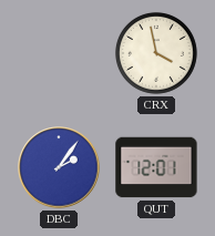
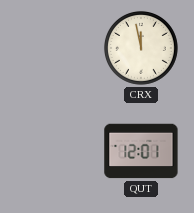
CRX: 3:58 -> 11:58
DBC: 2:06 -> none
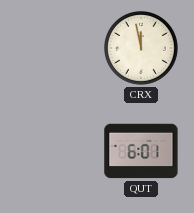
QUT: 12:01 -> 6:01
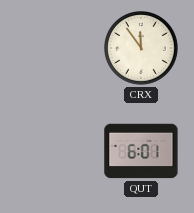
CRX: 11:58 -> 11:54
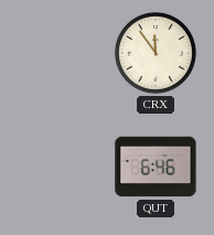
QUT: 6:01 -> 6:46
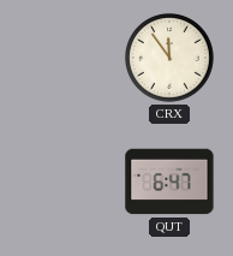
QUT: 6:46 -> 6:47
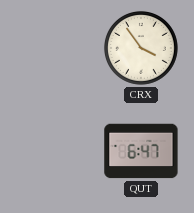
CRX: 11:54 -> 3:54
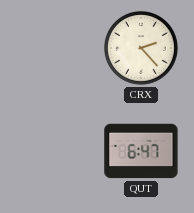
CRX: 3:54 -> 2:23
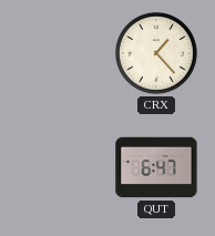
CRX: 2:23 -> 1:23
